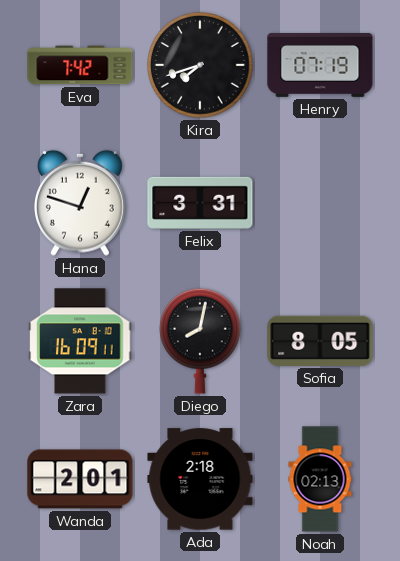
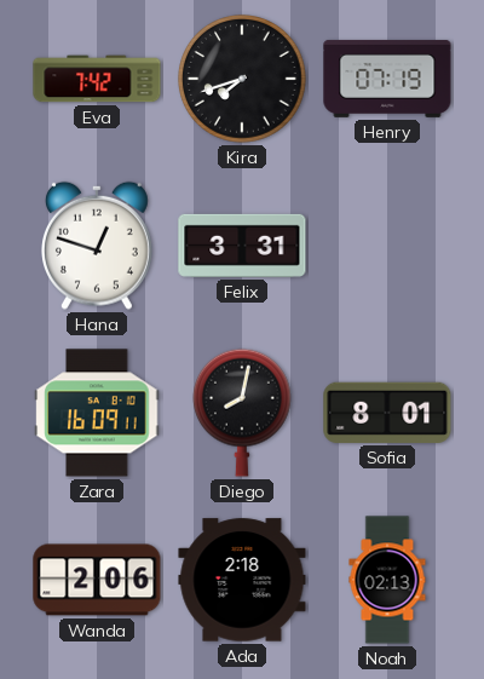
Sofia: 8:05 -> 8:01
Wanda: 2:01 -> 2:06
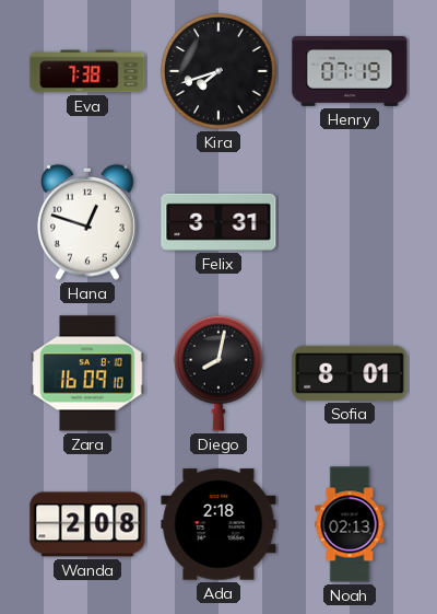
Eva: 7:42 -> 7:38
Zara: 16:09:11 -> 16:09:10
Wanda: 2:06 -> 2:08
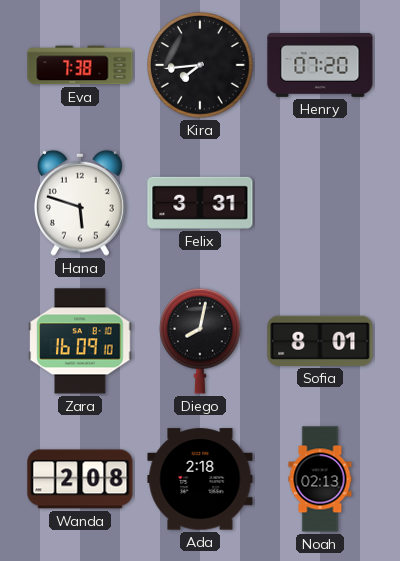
Kira: 7:42 -> 7:44
Henry: 07:19 -> 07:20
Hana: 12:48 -> 5:48
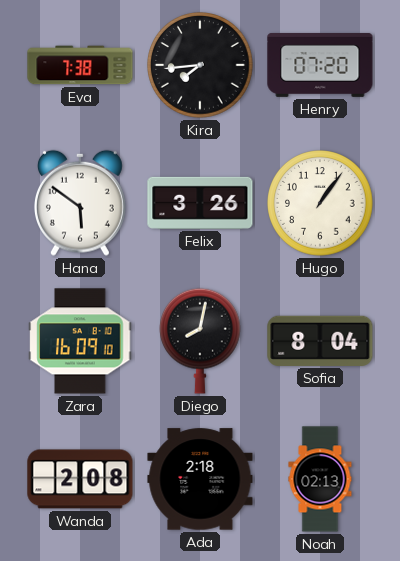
Hana: 5:48 -> 5:51
Felix: 3:31 -> 3:26
Hugo: none -> 1:06
Sofia: 8:01 -> 8:04
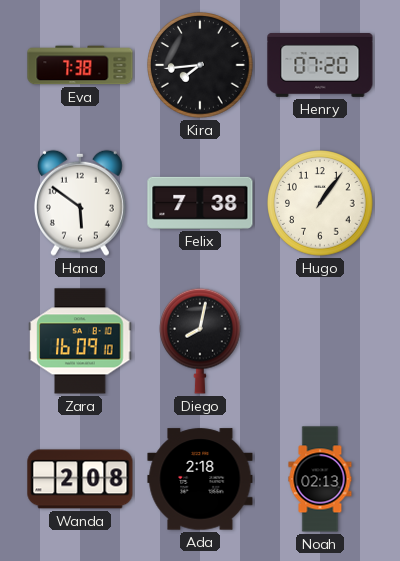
Felix: 3:26 -> 7:38
Sofia: 8:04 -> none
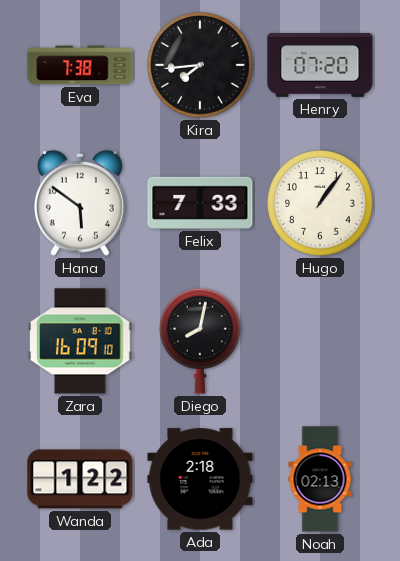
Felix: 7:38 -> 7:33
Wanda: 2:08 -> 1:22
